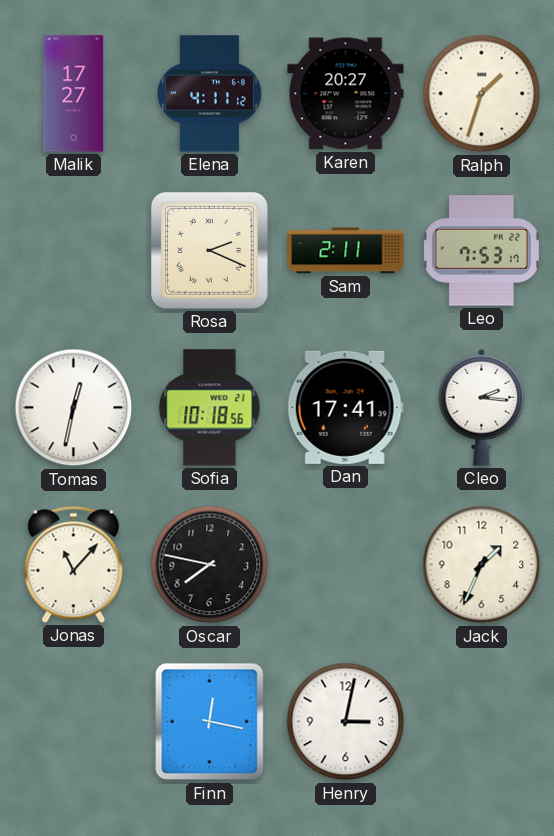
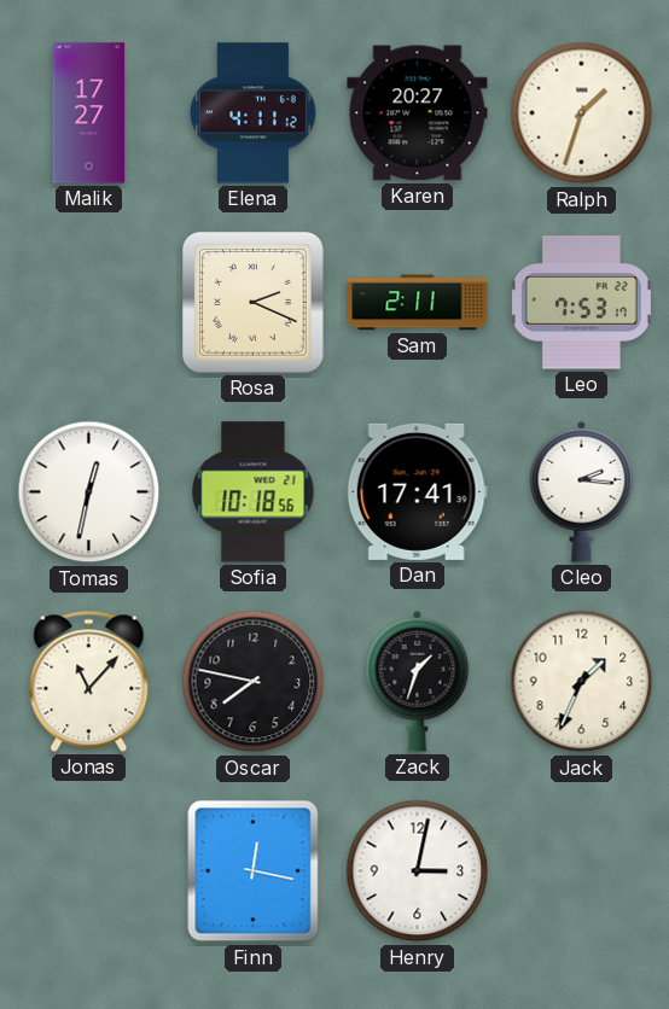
Zack: none -> 1:33
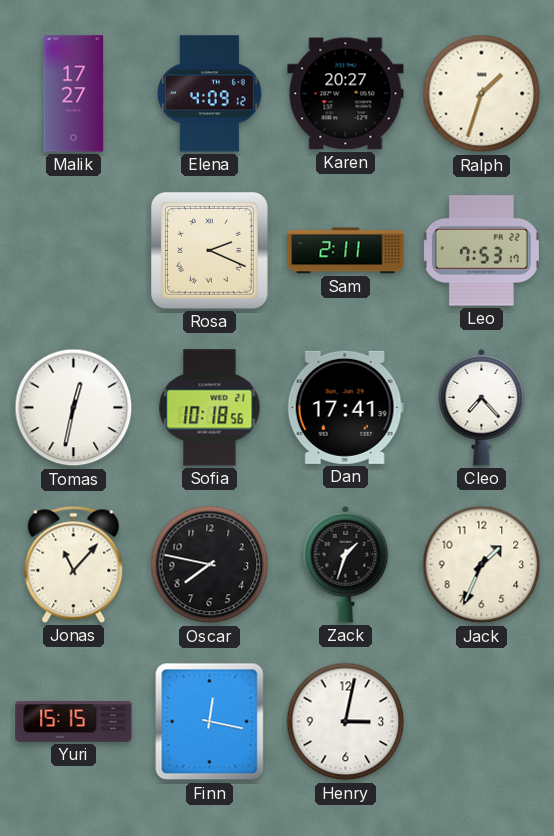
Elena: 4:11 -> 4:09
Cleo: 2:16 -> 7:23
Yuri: none -> 15:15
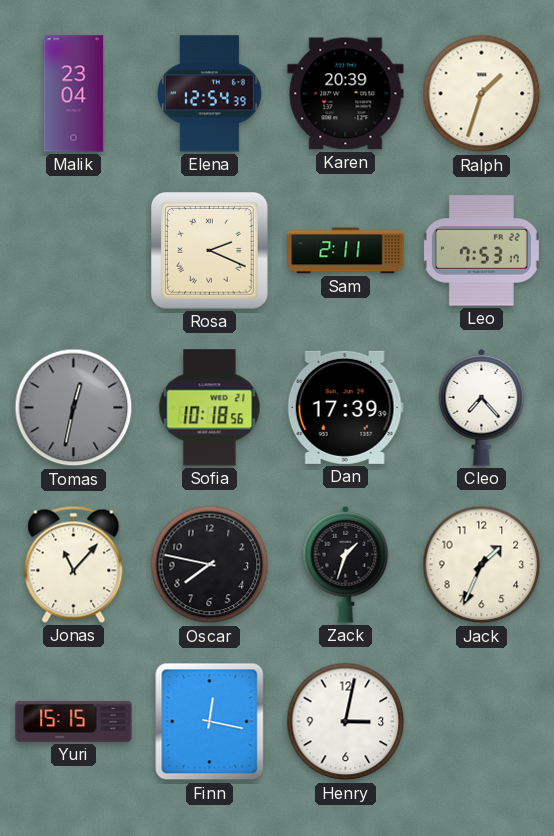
Malik: 17:27 -> 23:04
Elena: 4:09 -> 12:54
Karen: 20:27 -> 20:39
Tomas dial: white -> grey
Dan: 17:41 -> 17:39
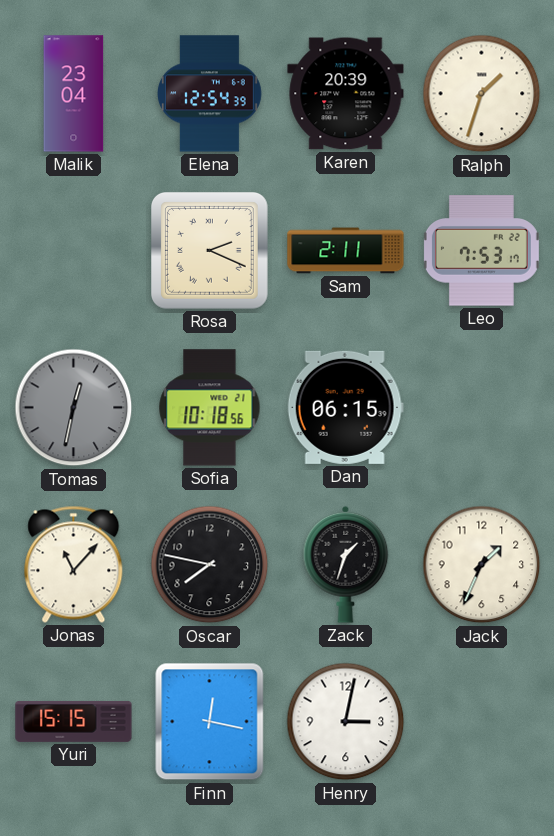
Dan: 17:39 -> 06:15
Cleo: 7:23 -> none
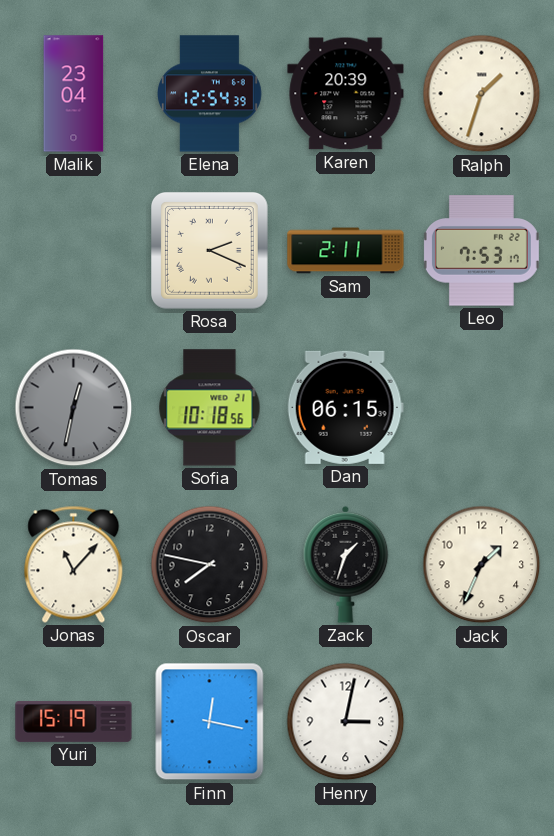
Yuri: 15:15 -> 15:19
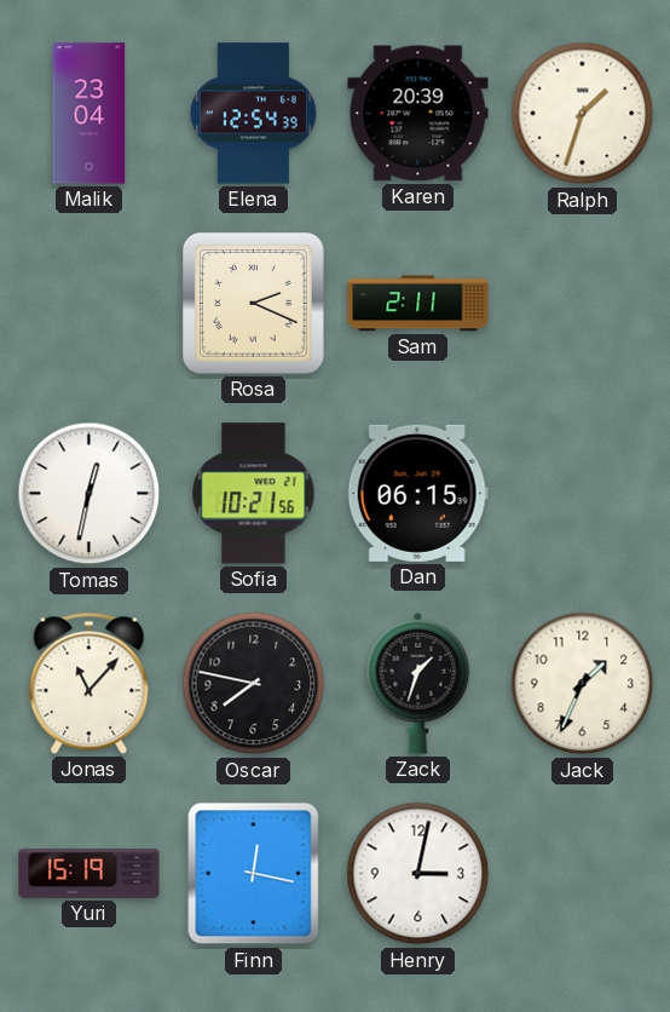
Leo: 7:53 -> none
Tomas dial: grey -> white
Sofia: 10:18 -> 10:21
